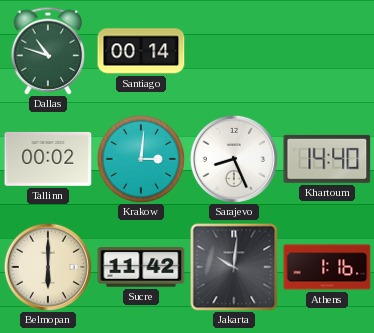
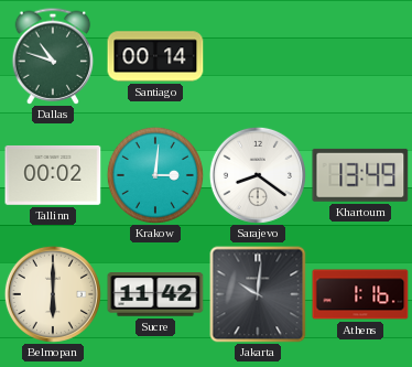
Sarajevo: 8:26 -> 8:21
Khartoum: 14:40 -> 13:49
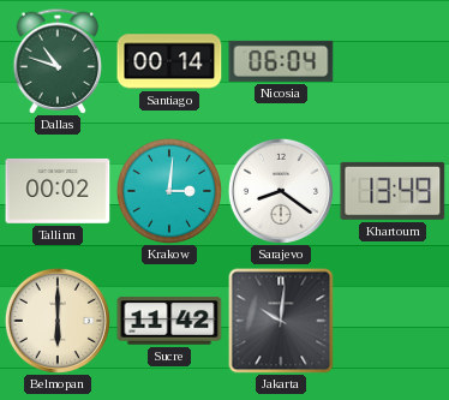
Nicosia: none -> 06:04
Athens: 1:16 -> none
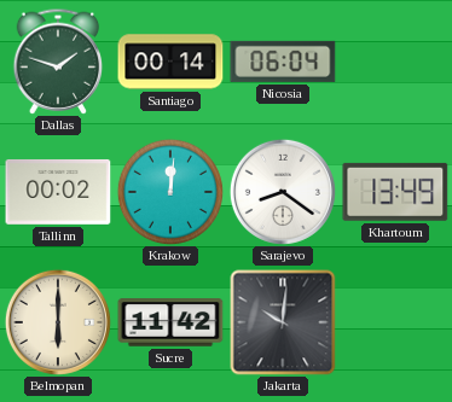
Dallas: 10:48 -> 1:48
Krakow: 3:01 -> 12:01
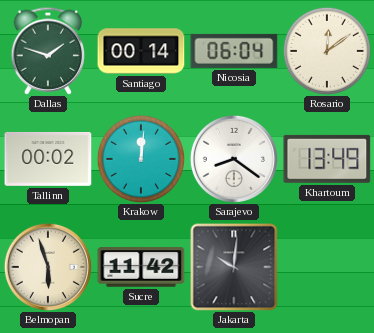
Rosario: none -> 12:09
Belmopan: 6:00 -> 5:57
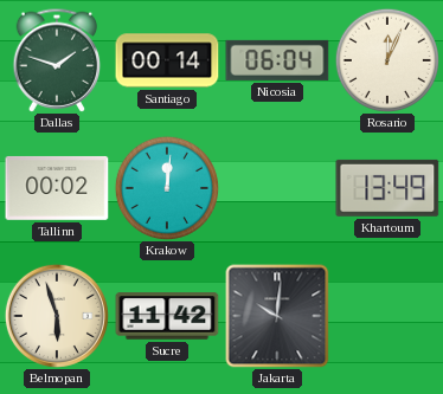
Rosario: 12:09 -> 12:04
Sarajevo: 8:21 -> none
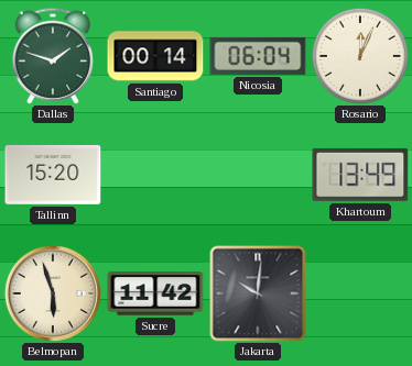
Tallinn: 00:02 -> 15:20
Krakow: 12:01 -> none
